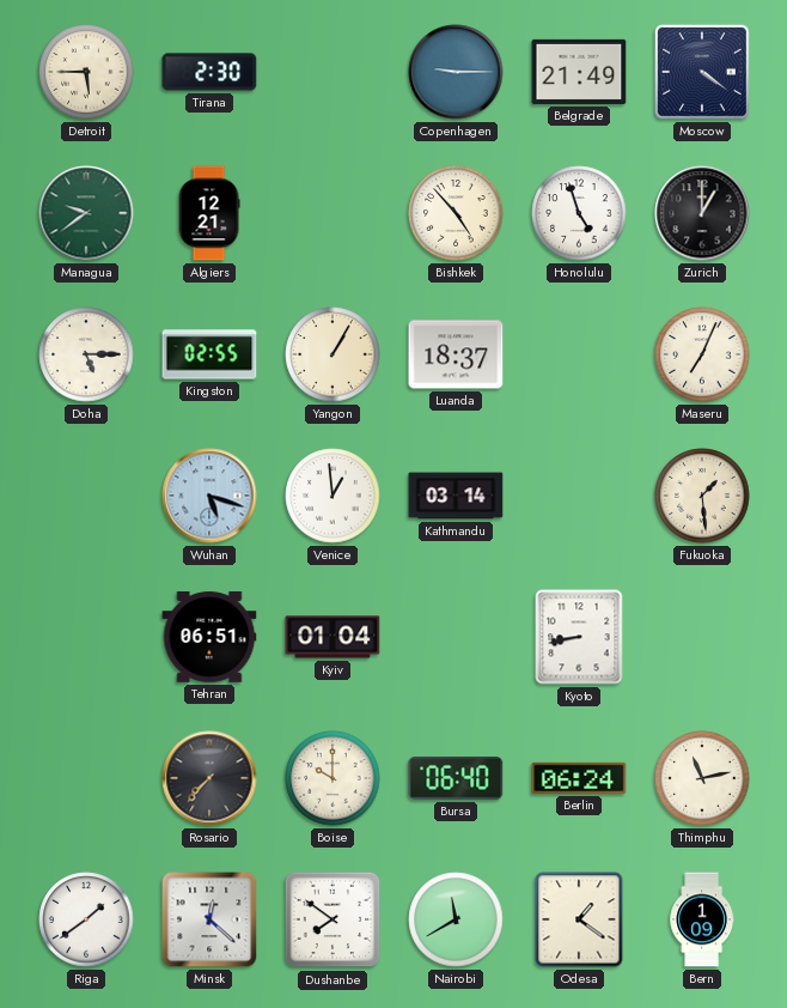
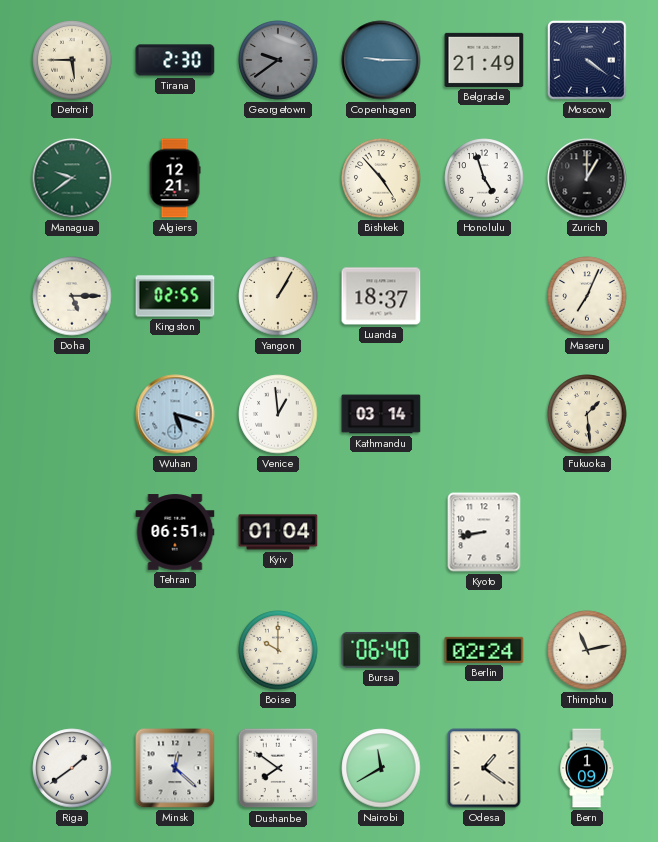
Georgetown: none -> 9:39
Rosario: 7:37 -> none
Berlin: 06:24 -> 02:24
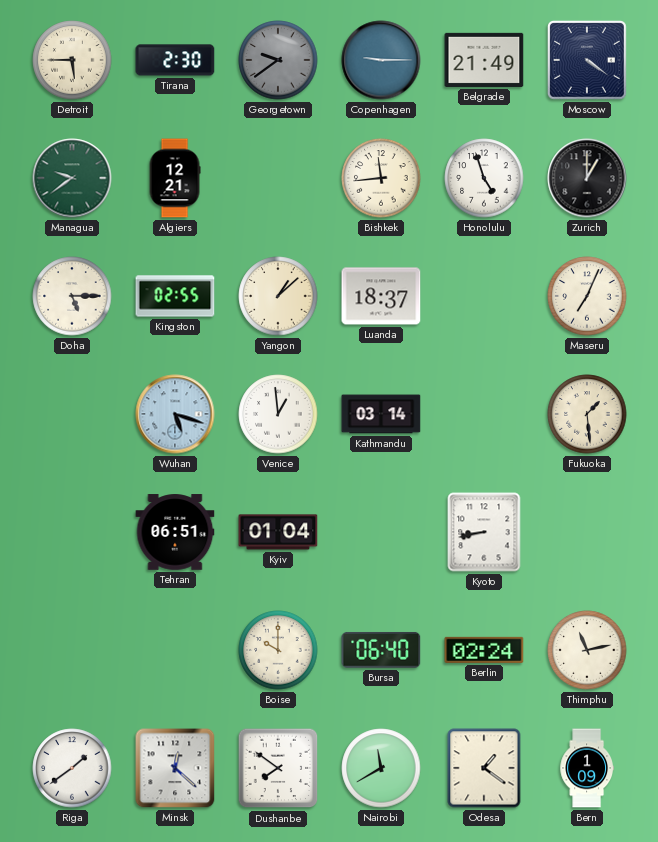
Bishkek: 4:53 -> 11:44
Yangon: 1:05 -> 1:08
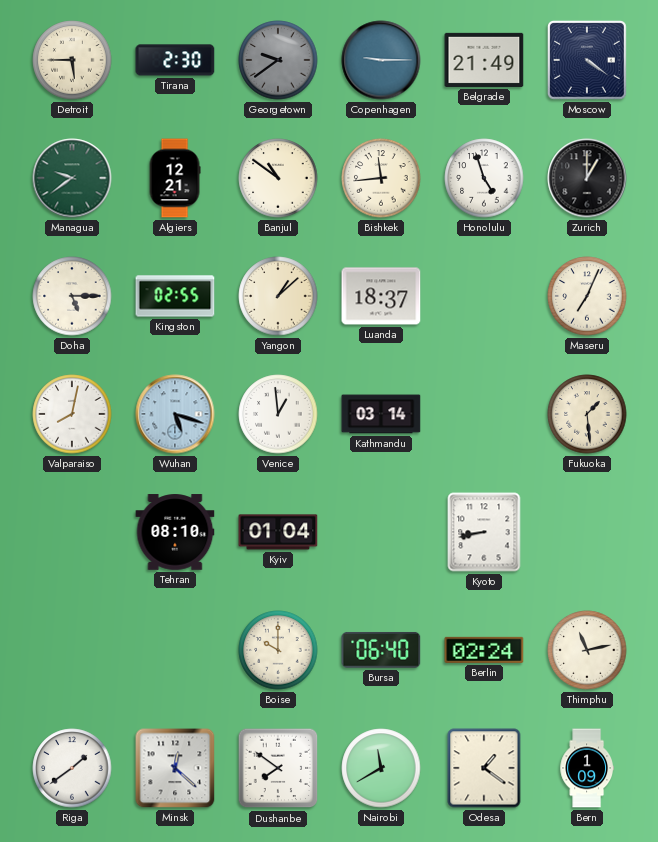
Banjul: none -> 10:51
Valparaiso: none -> 8:02
Tehran: 06:51 -> 08:10
